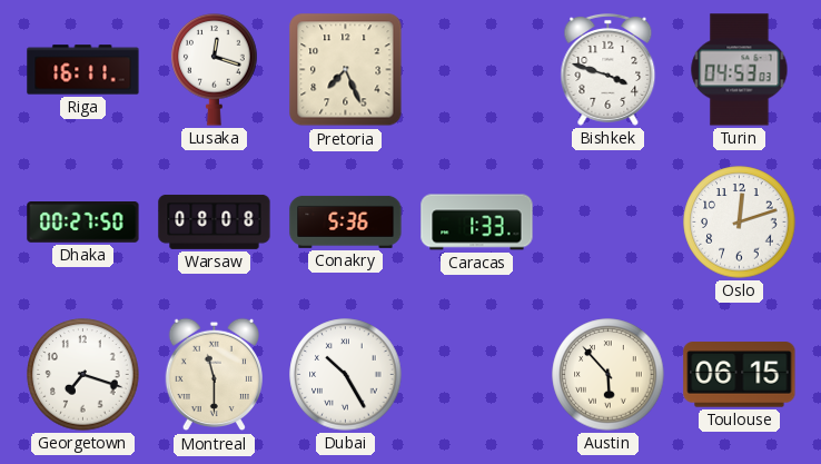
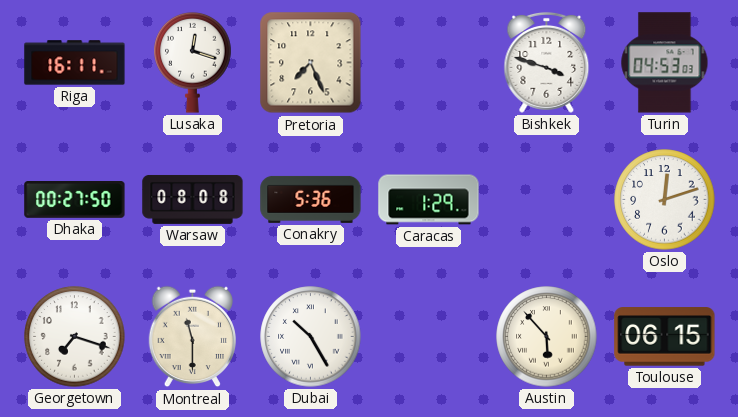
Caracas: 1:33 -> 1:29
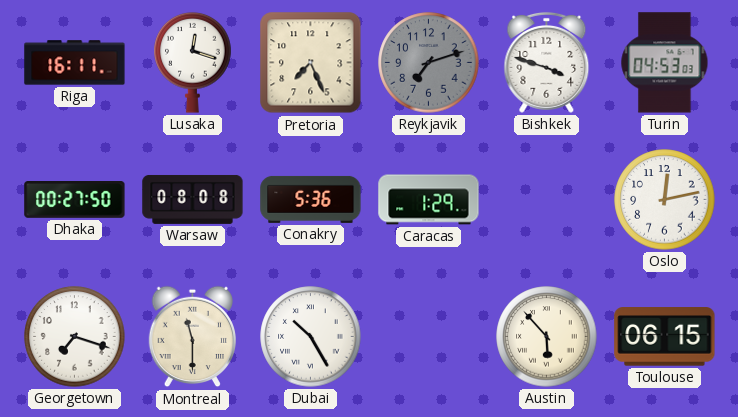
Reykjavik: none -> 7:12
Oslo: 12:12 -> 12:13
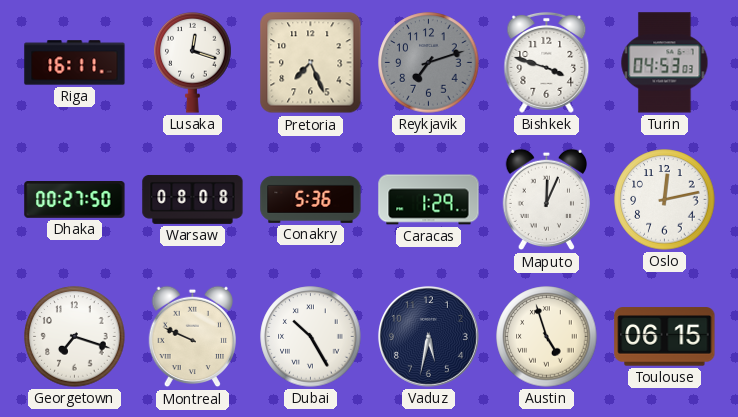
Maputo: none -> 12:04
Montreal: 11:30 -> 9:49
Vaduz: none -> 5:32
Austin: 5:53 -> 4:57
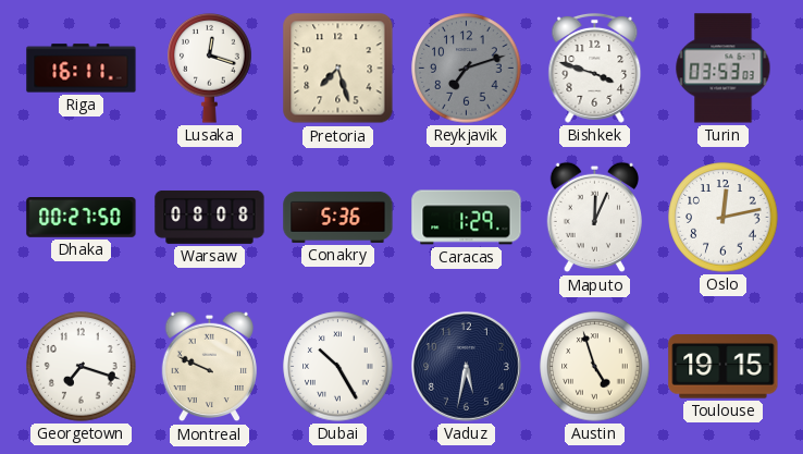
Pretoria: 7:26 -> 7:27
Turin: 04:53 -> 03:53
Toulouse: 06:15 -> 19:15
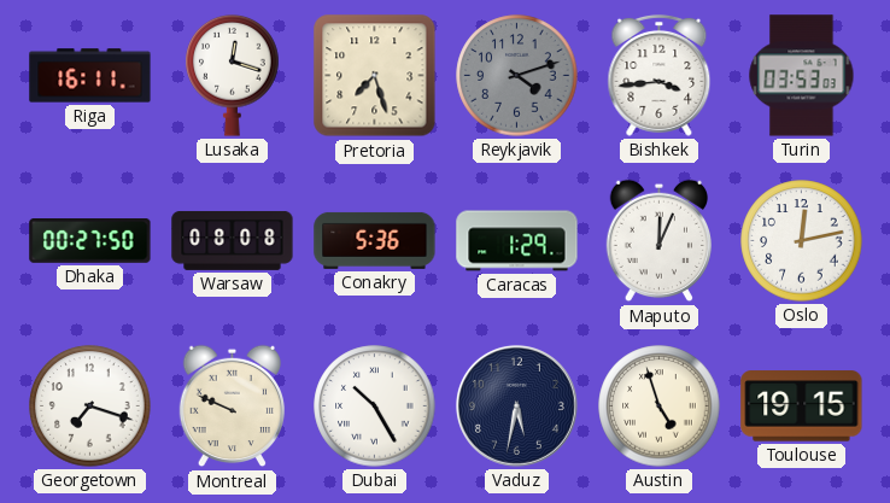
Reykjavik: 7:12 -> 4:12
Bishkek: 3:48 -> 3:44
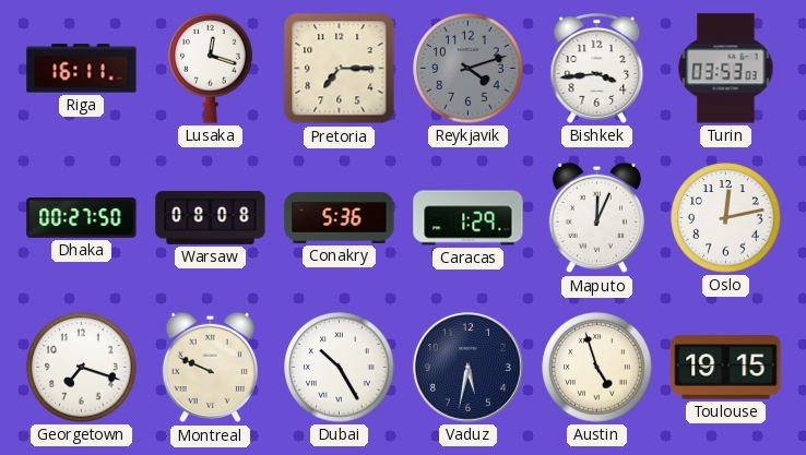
Pretoria: 7:27 -> 7:15
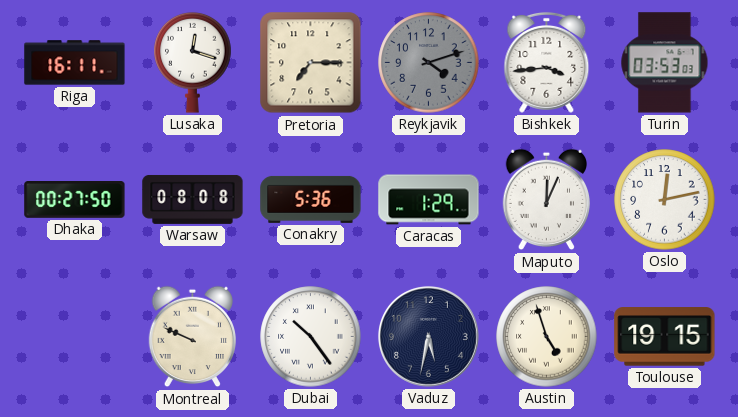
Georgetown: 7:18 -> none
Dubai: 10:25 -> 10:24
